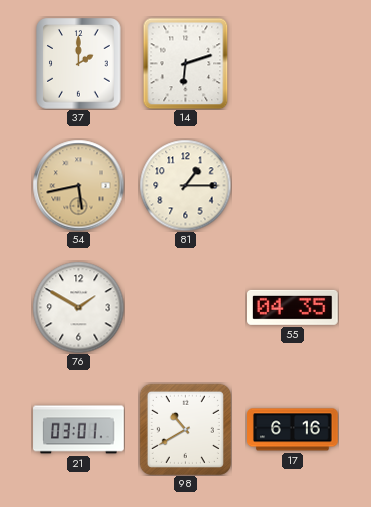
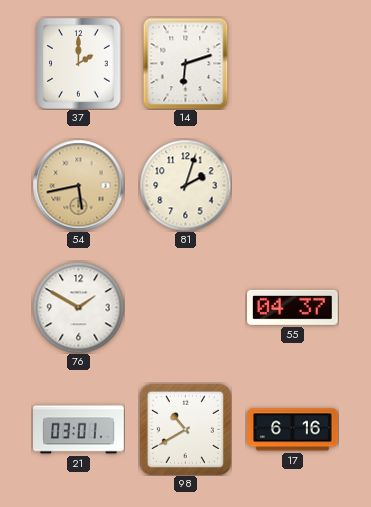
81: 1:15 -> 2:03
55: 04:35 -> 04:37
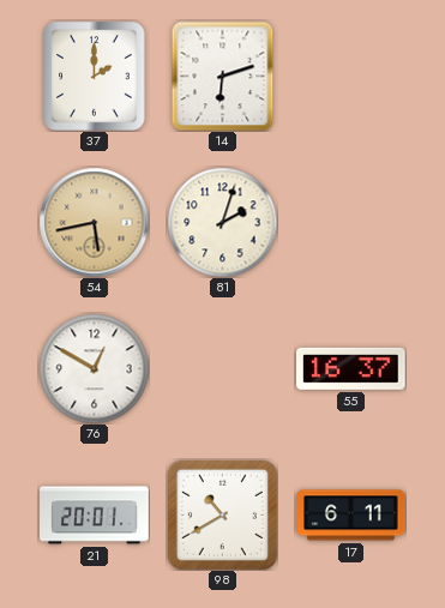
76: 1:50 -> 12:50
55: 04:37 -> 16:37
21: 03:01 -> 20:01
17: 6:16 -> 6:11
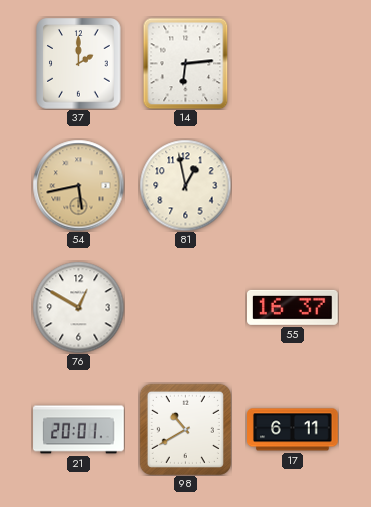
14: 6:12 -> 6:14
81: 2:03 -> 12:58
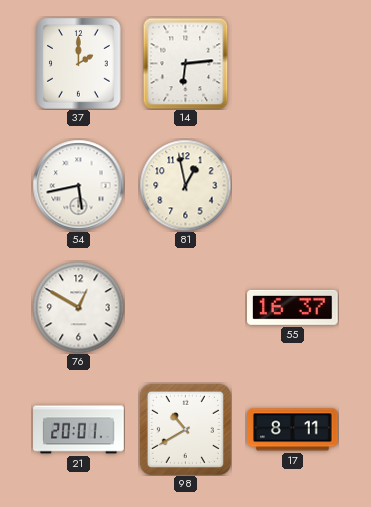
54 dial: champagne -> white
17: 6:11 -> 8:11
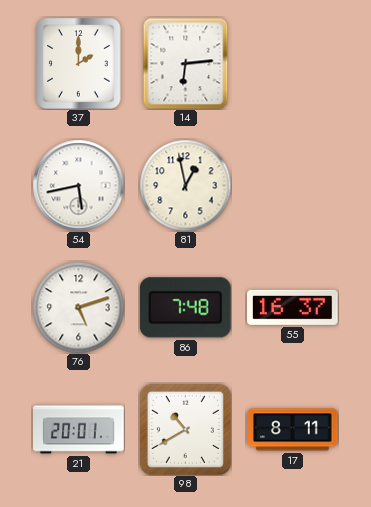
76: 12:50 -> 5:12
86: none -> 7:48
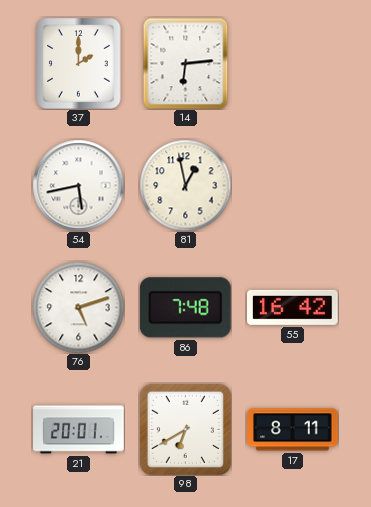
55: 16:37 -> 16:42
98: 10:40 -> 6:40
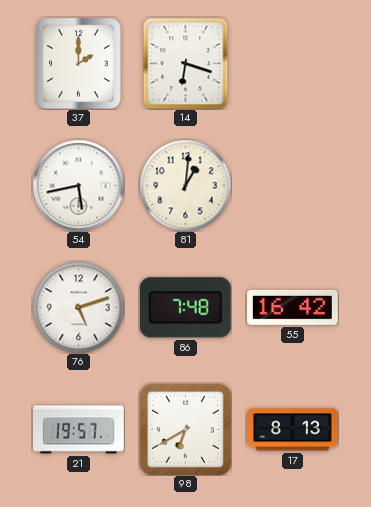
14: 6:14 -> 6:18
81: 12:58 -> 1:01
21: 20:01 -> 19:57
17: 8:11 -> 8:13
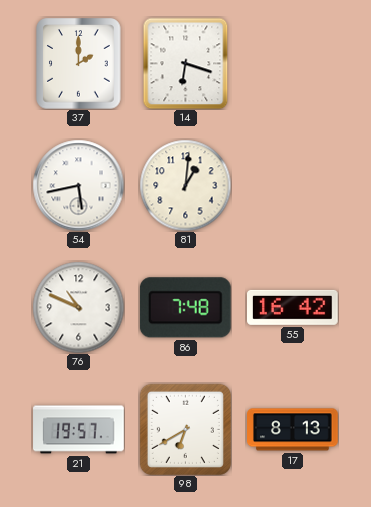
76: 5:12 -> 10:49
